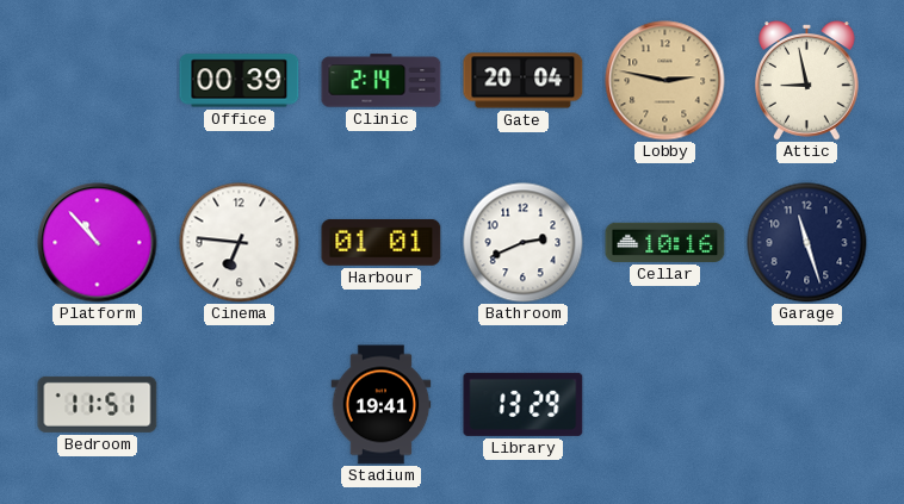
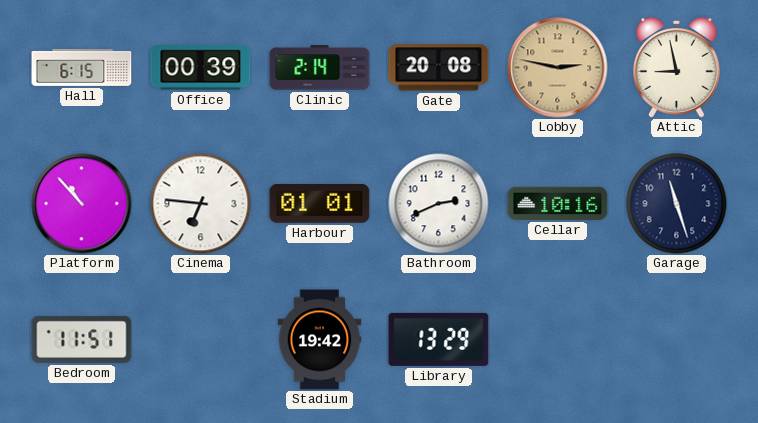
Hall: none -> 6:15
Gate: 20:04 -> 20:08
Stadium: 19:41 -> 19:42
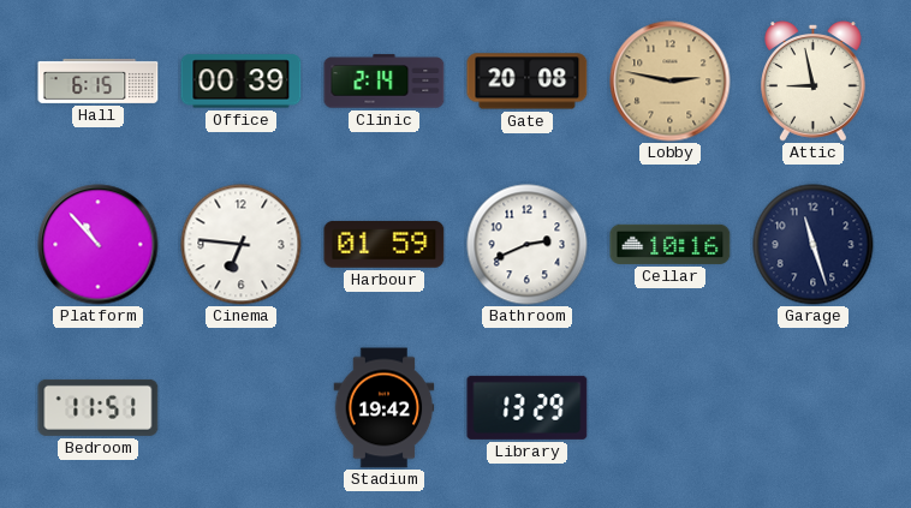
Harbour: 01:01 -> 01:59
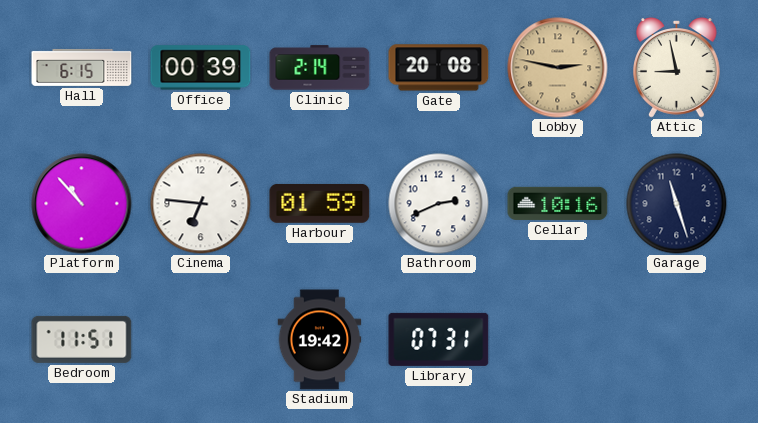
Library: 13:29 -> 07:31
